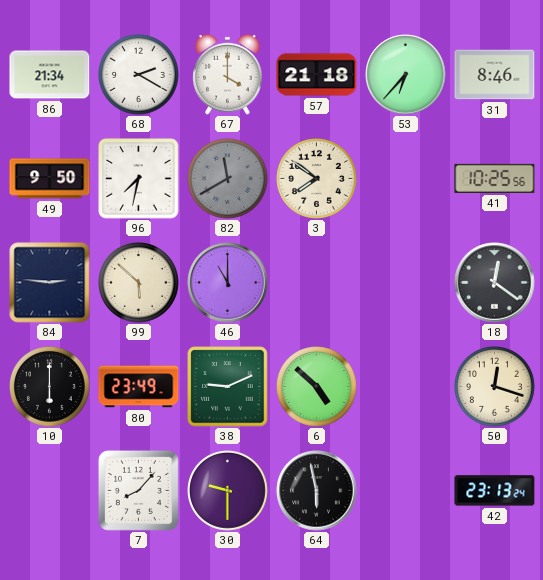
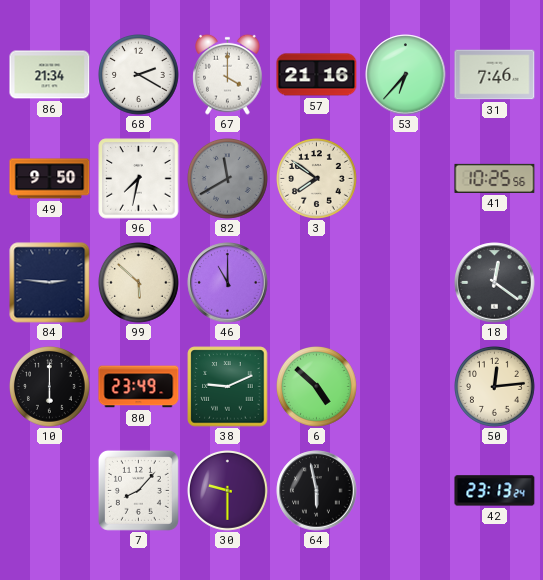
57: 21:18 -> 21:16
31: 8:46 -> 7:46
50: 12:18 -> 12:14
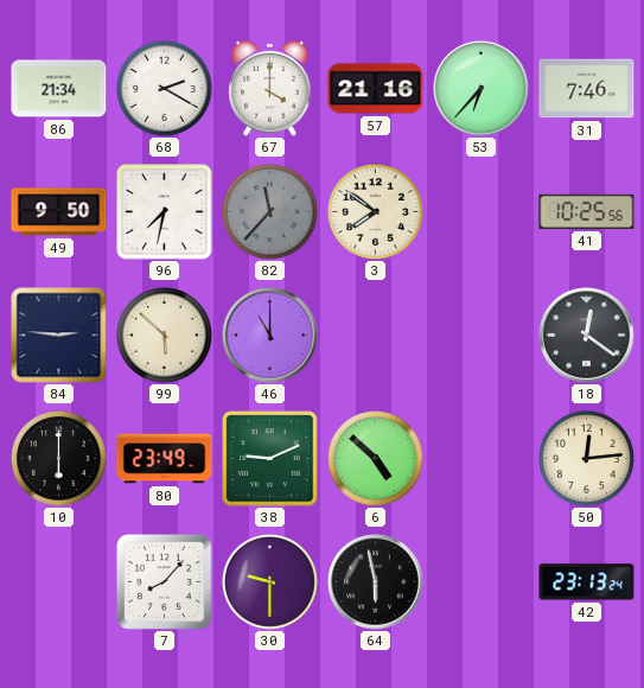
82: 11:40 -> 11:37
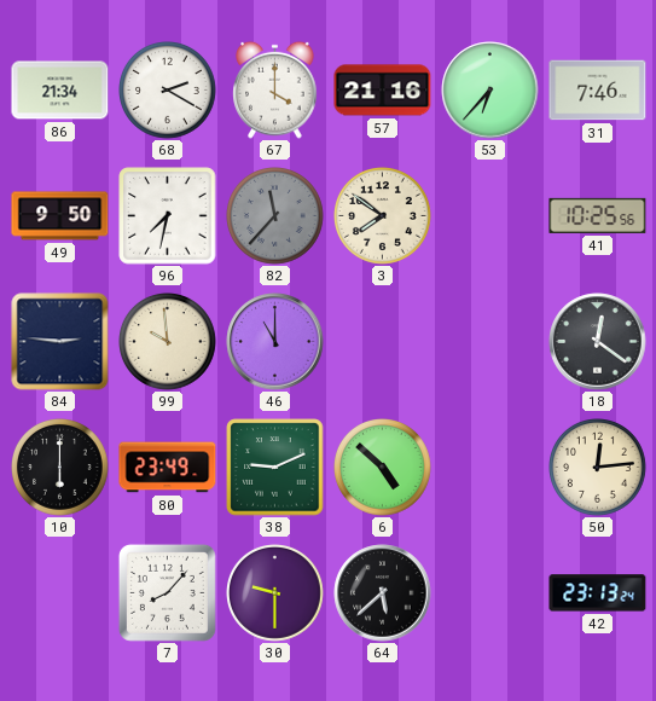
99: 5:52 -> 9:59
64: 5:58 -> 5:38
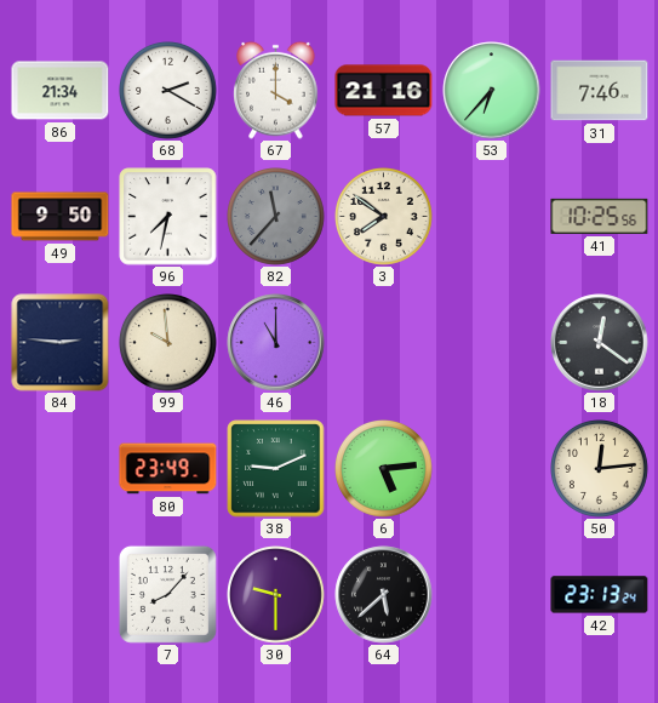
10: 6:00 -> none
6: 4:52 -> 5:14
